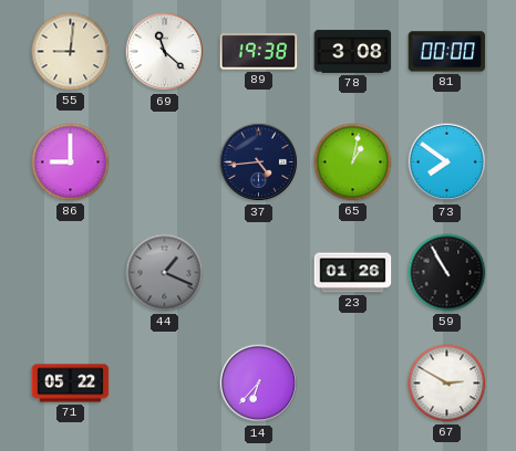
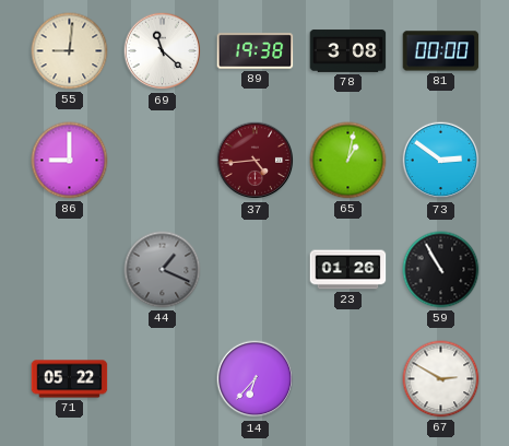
37 dial: navy -> burgundy
73: 7:51 -> 2:51
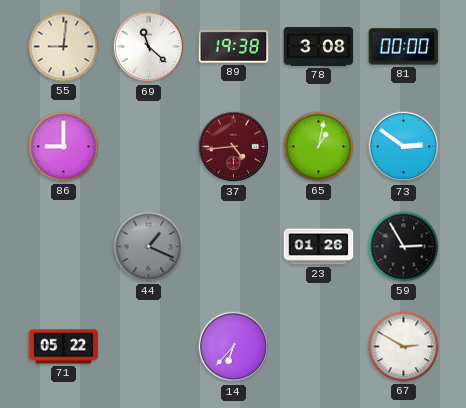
59: 10:55 -> 2:55
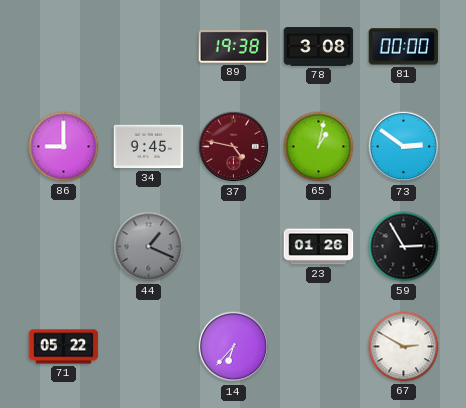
55: 9:01 -> none
69: 11:22 -> none
34: none -> 9:45
37: 4:44 -> 4:47
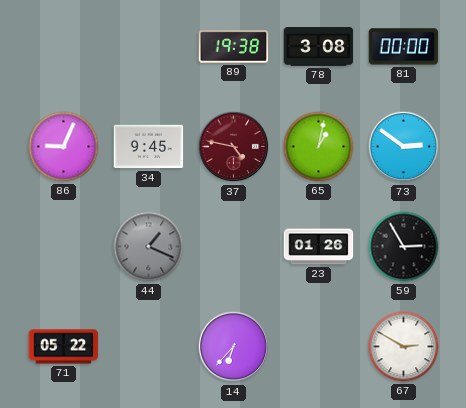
86: 9:00 -> 9:04
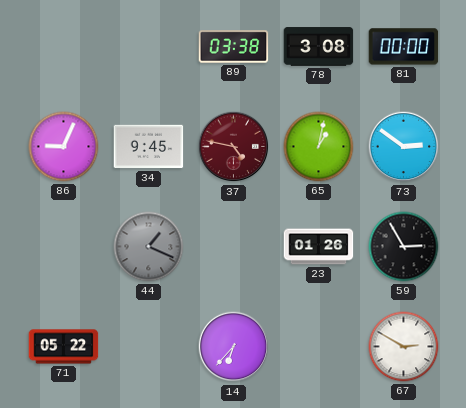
89: 19:38 -> 03:38
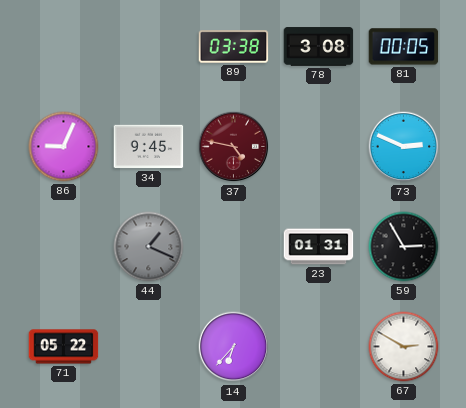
81: 00:00 -> 00:05
65: 1:02 -> none
73: 2:51 -> 2:49
23: 01:26 -> 01:31
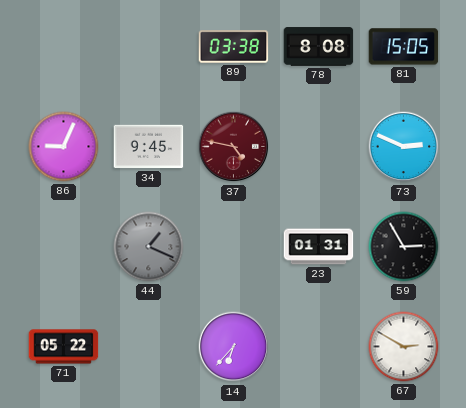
78: 3:08 -> 8:08
81: 00:05 -> 15:05
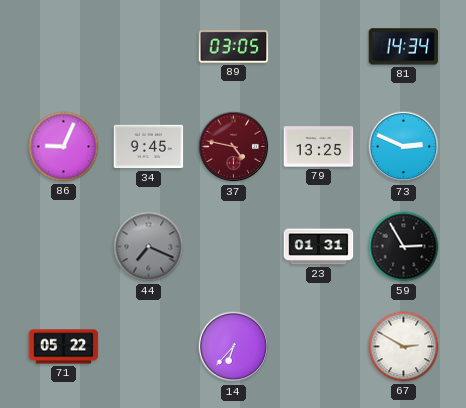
89: 03:38 -> 03:05
78: 8:08 -> none
81: 15:05 -> 14:34
79: none -> 13:25
44: 1:19 -> 7:19
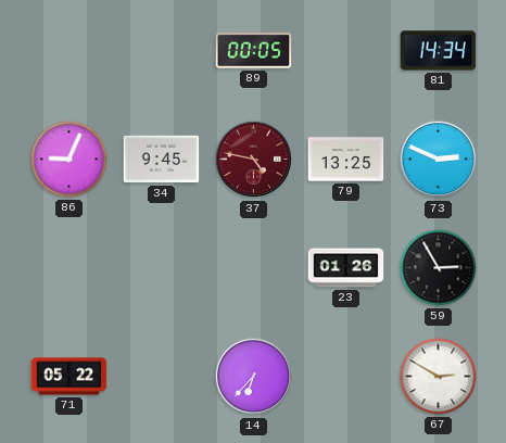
89: 03:05 -> 00:05
44: 7:19 -> none
23: 01:31 -> 01:26
